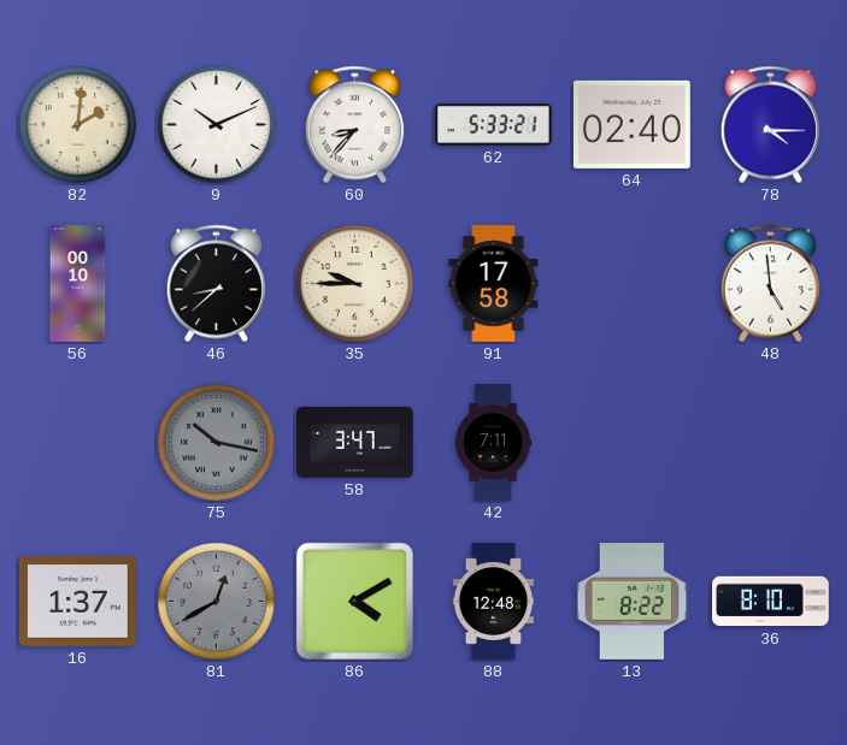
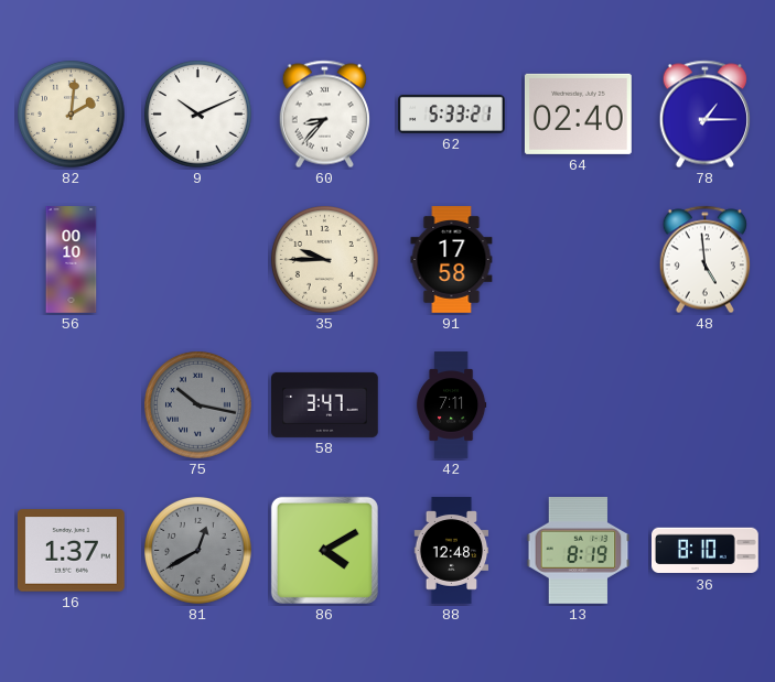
78: 4:15 -> 1:15
46: 8:38 -> none
13: 8:22 -> 8:19
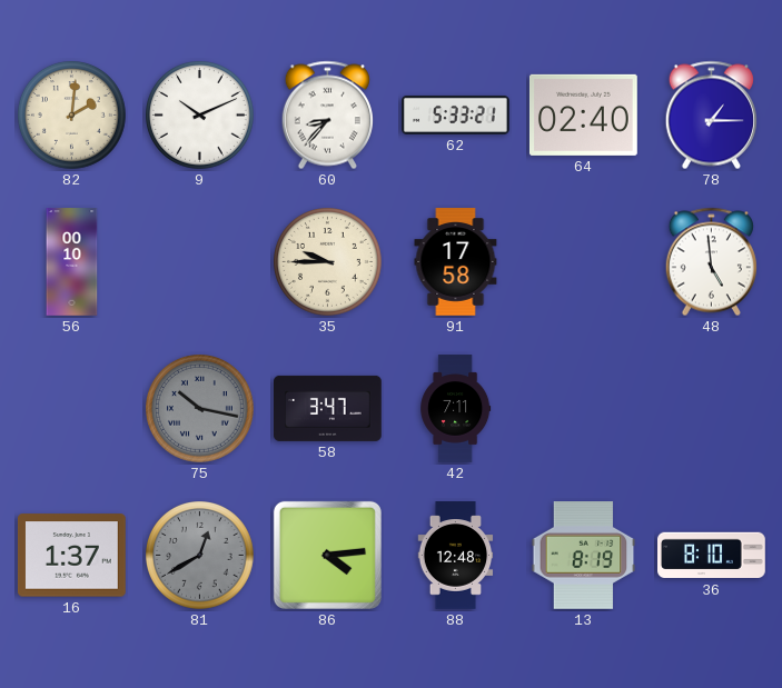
86: 4:10 -> 4:14
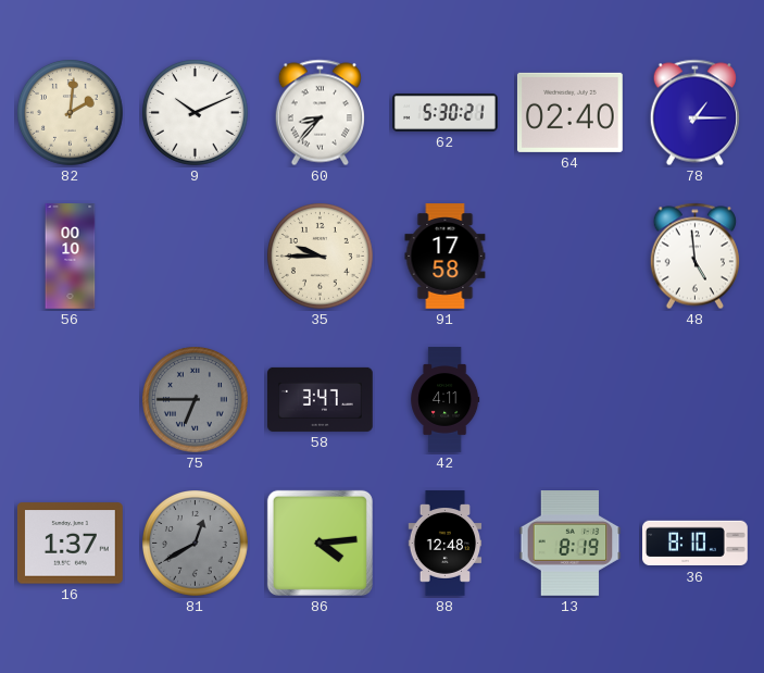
62: 5:33 -> 5:30
75: 10:17 -> 6:45
42: 7:11 -> 4:11
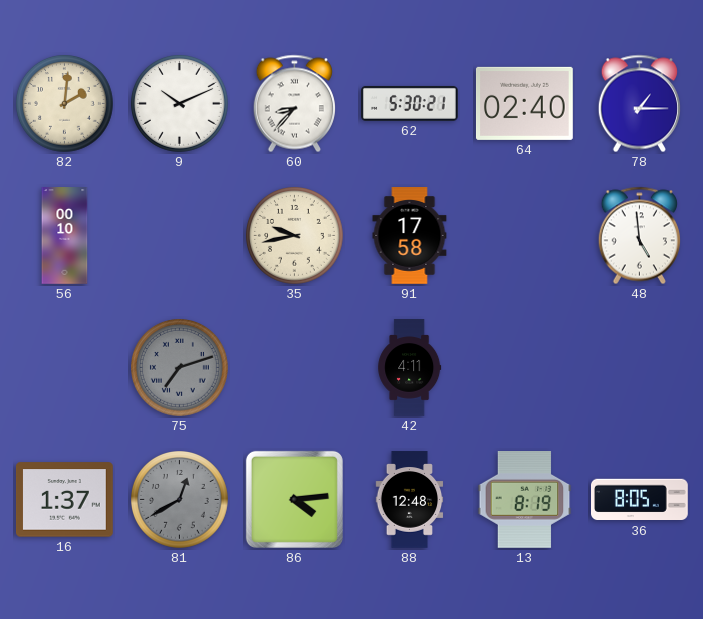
35: 9:45 -> 9:43
75: 6:45 -> 7:12
58: 3:47 -> none
36: 8:10 -> 8:05
